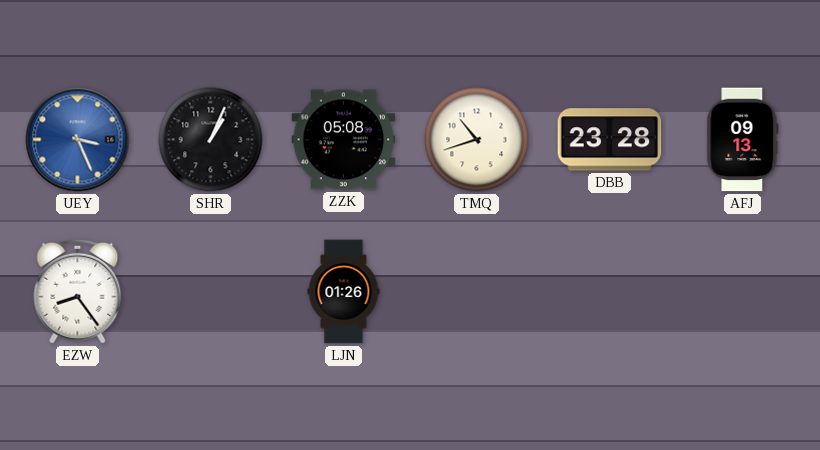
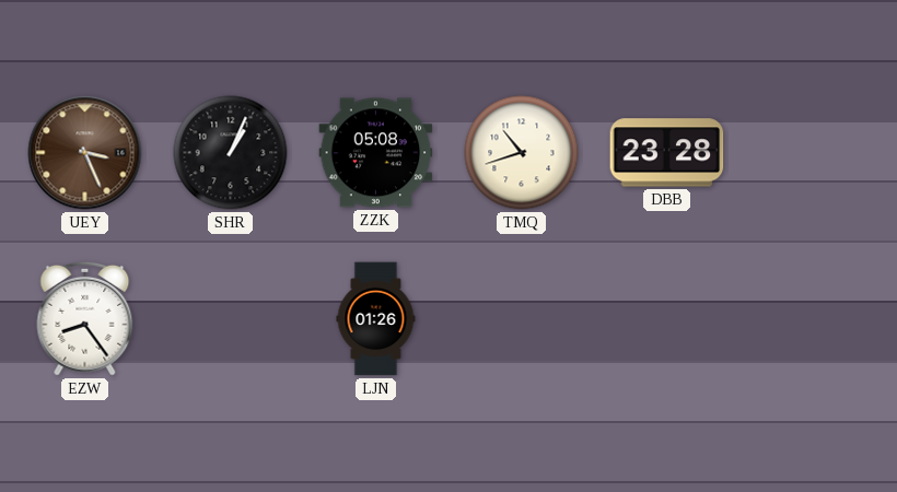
UEY dial: blue -> brown
AFJ: 09:13 -> none
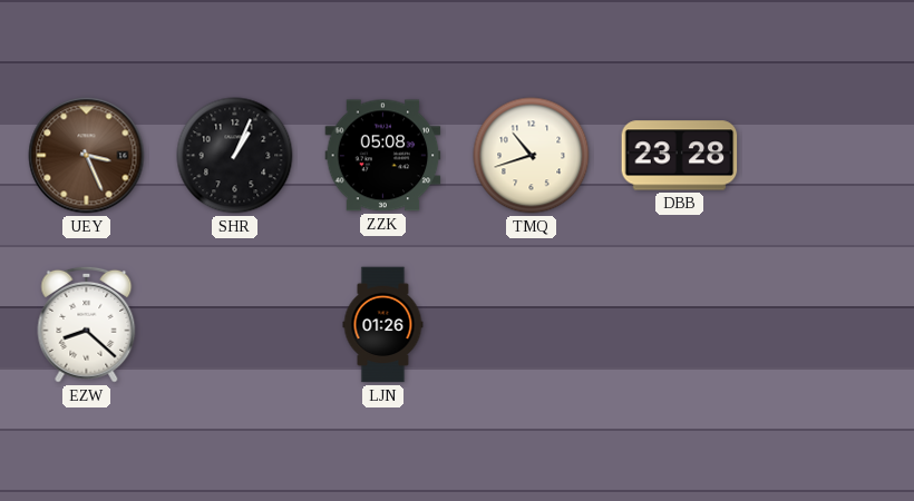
EZW: 8:24 -> 8:22
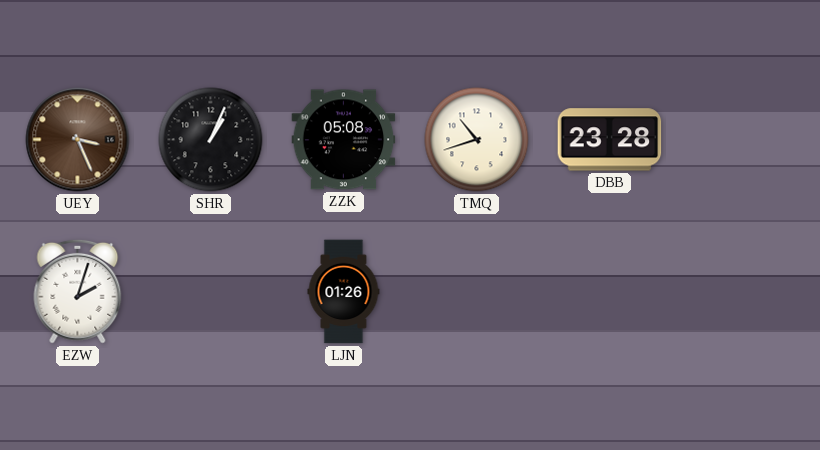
EZW: 8:22 -> 2:03
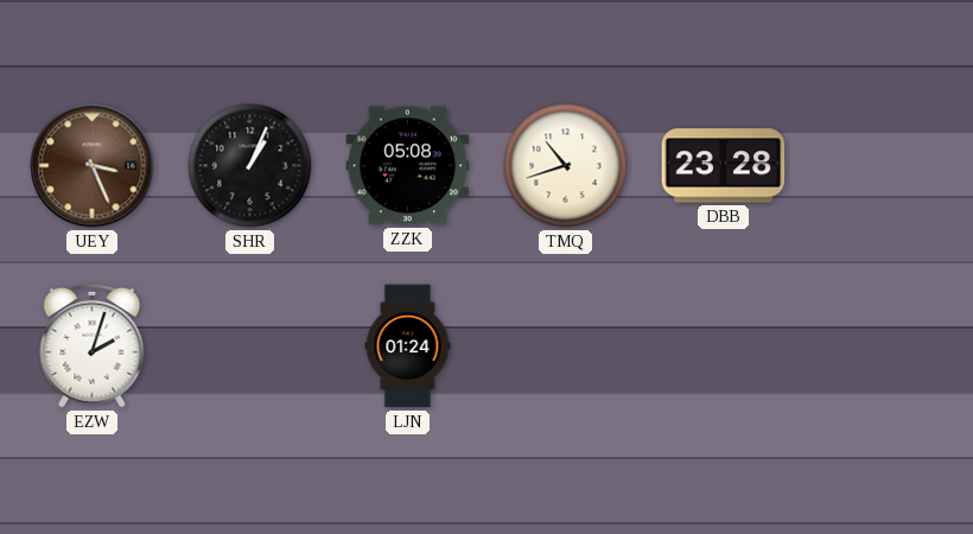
LJN: 01:26 -> 01:24
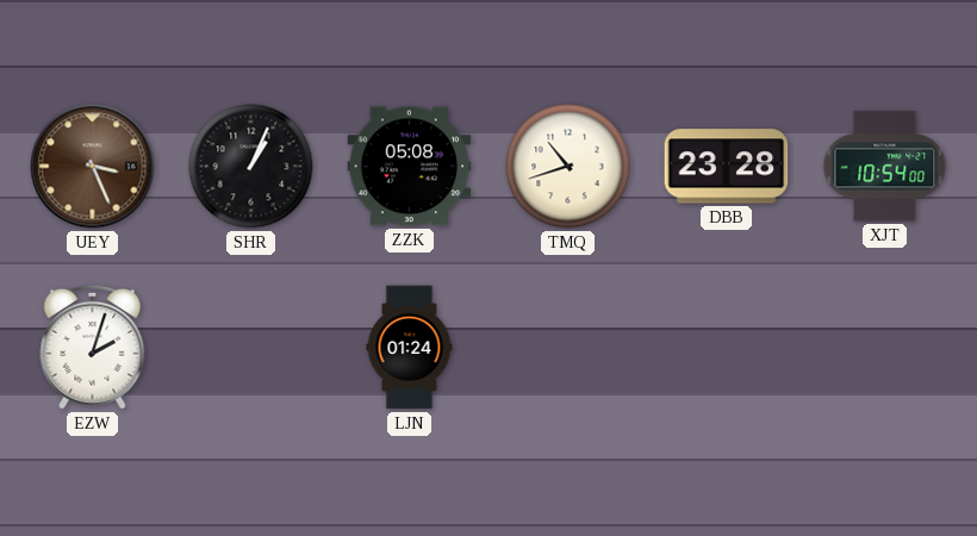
XJT: none -> 10:54
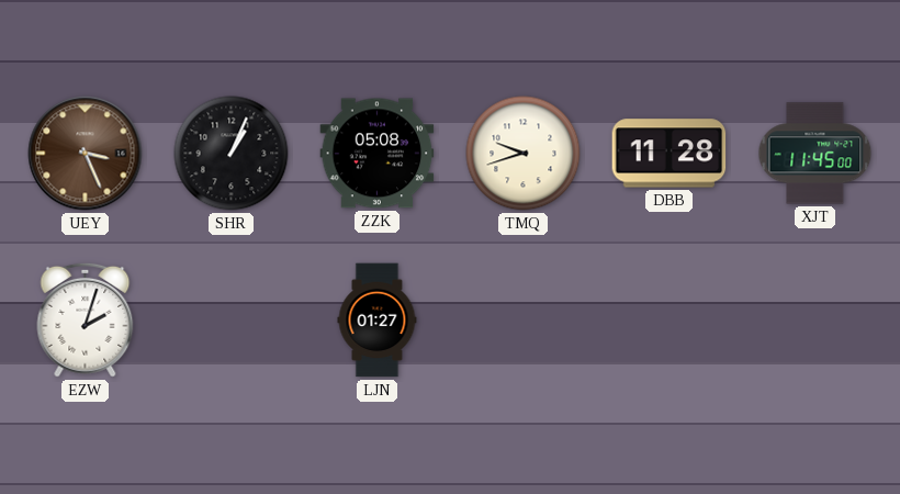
TMQ: 10:42 -> 9:42
DBB: 23:28 -> 11:28
XJT: 10:54 -> 11:45
LJN: 01:24 -> 01:27
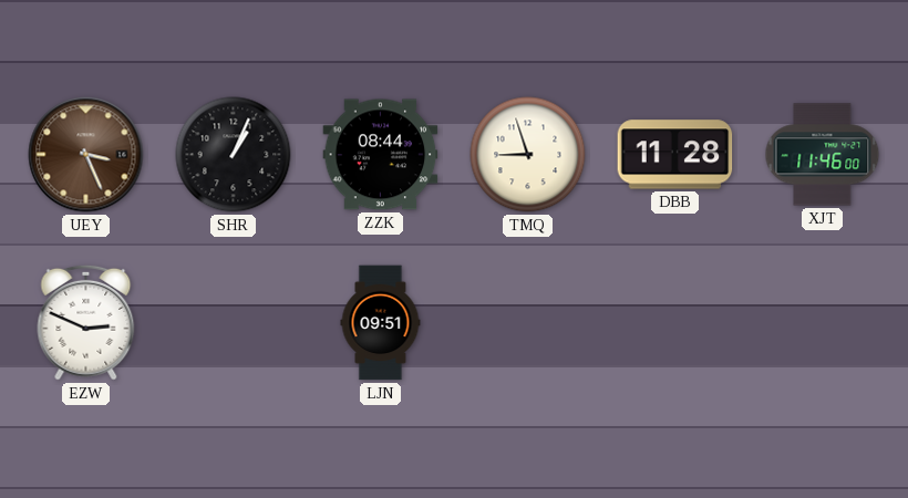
ZZK: 05:08 -> 08:44
TMQ: 9:42 -> 8:57
XJT: 11:45 -> 11:46
EZW: 2:03 -> 2:49
LJN: 01:27 -> 09:51
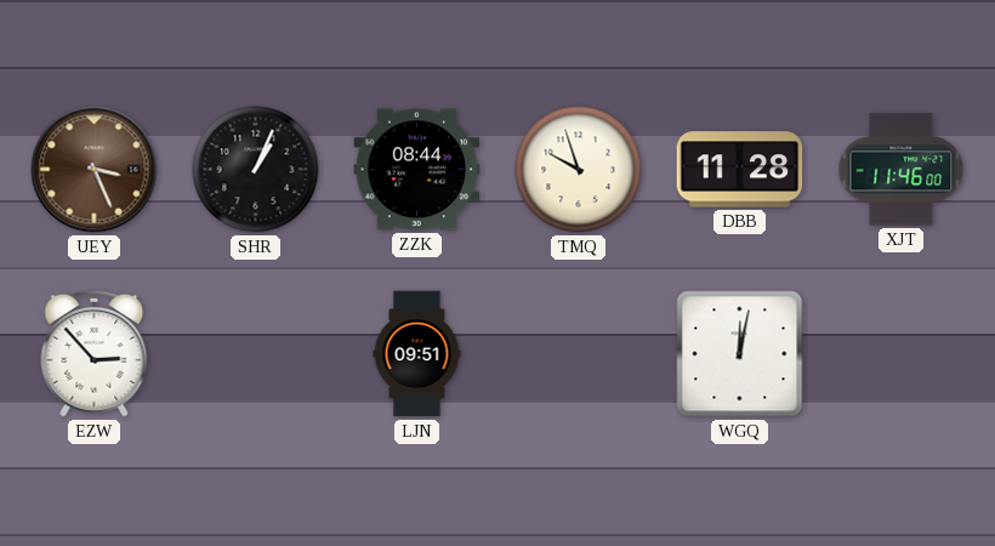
TMQ: 8:57 -> 9:57
EZW: 2:49 -> 2:53
WGQ: none -> 12:02
